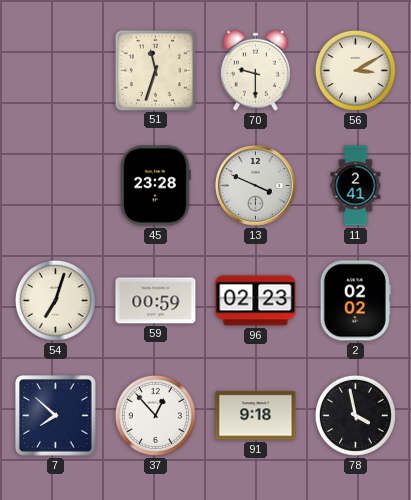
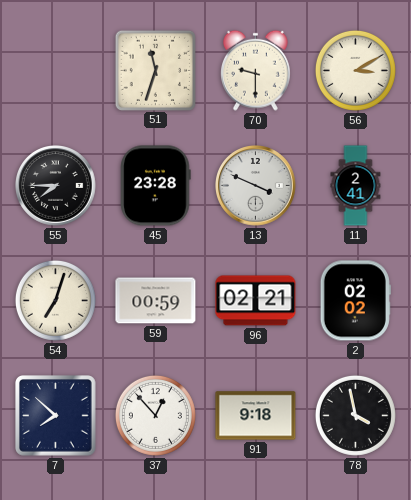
55: none -> 7:45
96: 02:23 -> 02:21
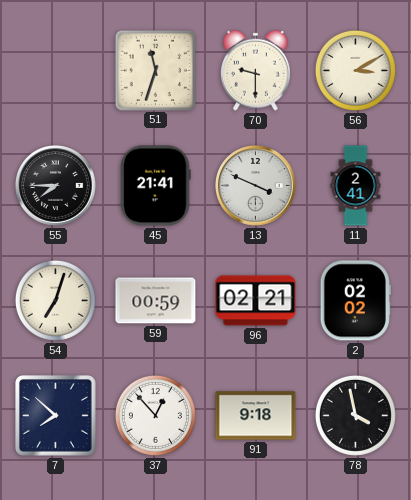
45: 23:28 -> 21:41
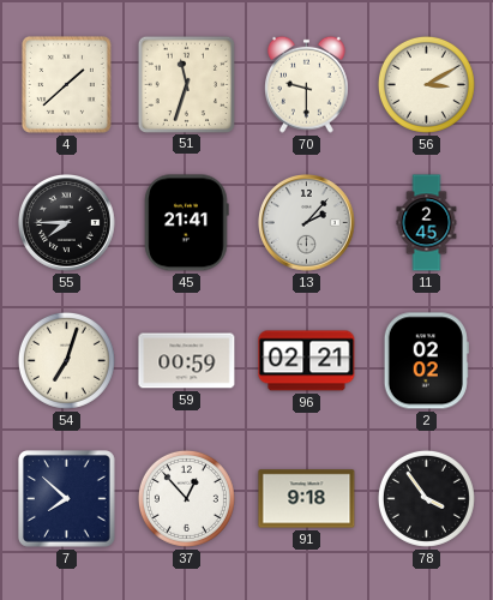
4: none -> 1:38
13: 3:49 -> 2:07
11: 2:41 -> 2:45
78: 3:58 -> 3:54
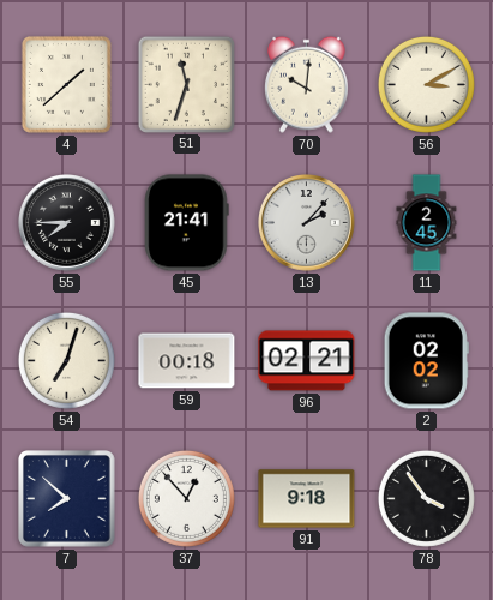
70: 9:30 -> 10:01
59: 00:59 -> 00:18
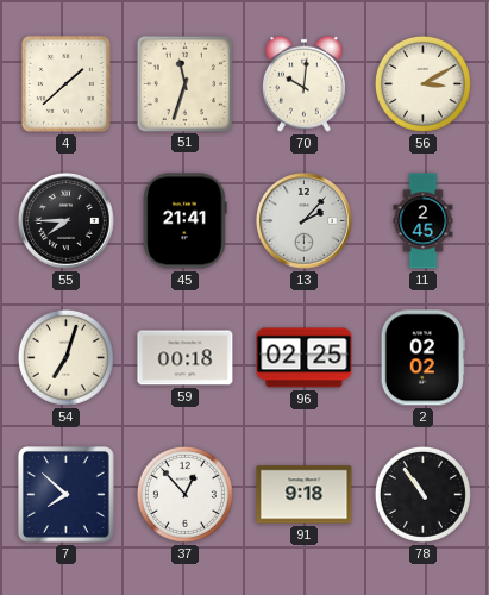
96: 02:21 -> 02:25
78: 3:54 -> 10:54
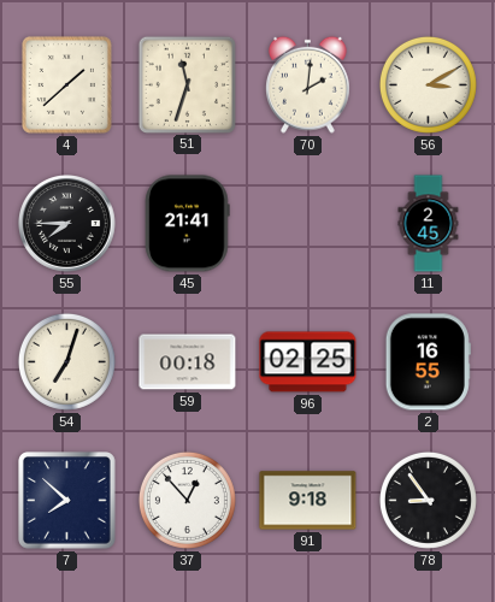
70: 10:01 -> 2:01
13: 2:07 -> none
2: 02:02 -> 16:55
78: 10:54 -> 8:54
